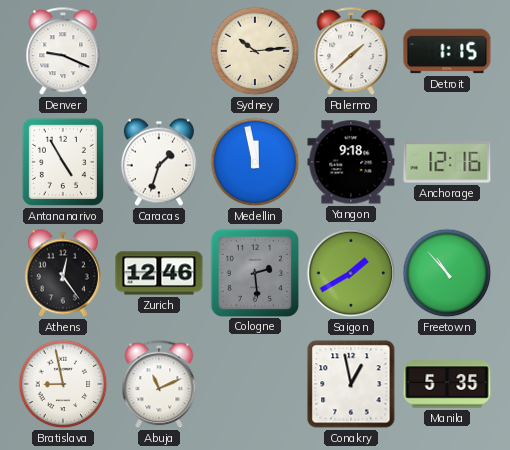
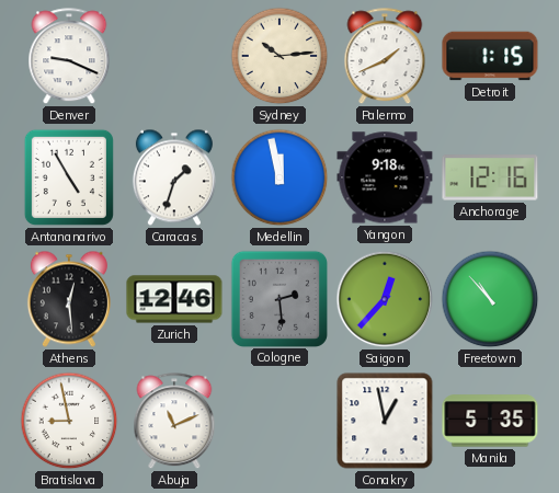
Palermo: 1:38 -> 1:41
Athens: 12:24 -> 12:29
Saigon: 1:40 -> 12:37
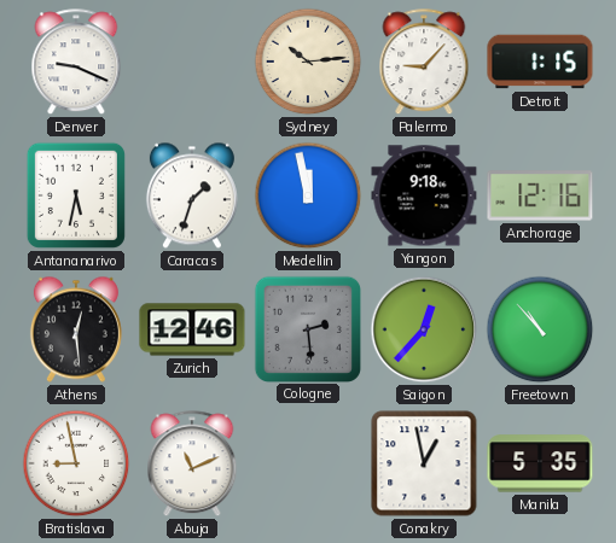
Palermo: 1:41 -> 9:07
Antananarivo: 4:55 -> 5:32
